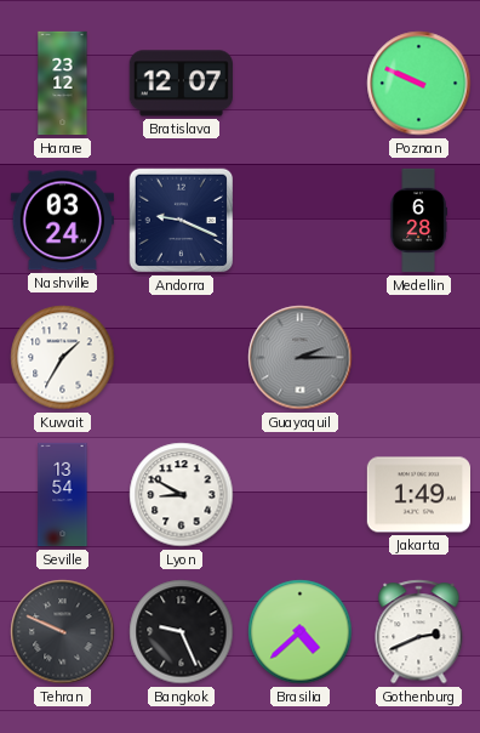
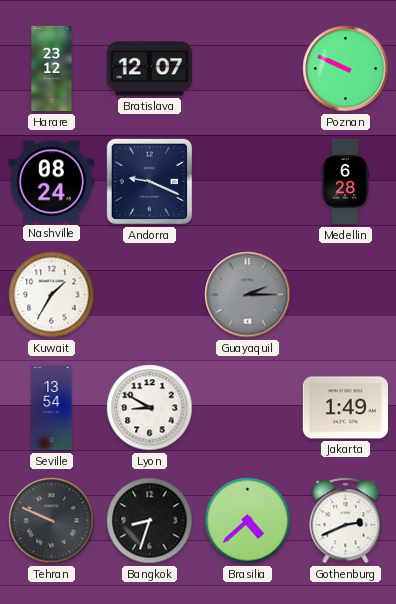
Nashville: 03:24 -> 08:24
Bangkok: 9:26 -> 8:33
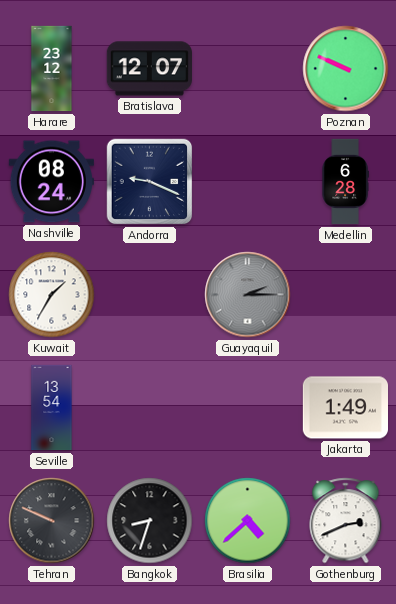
Lyon: 8:50 -> none
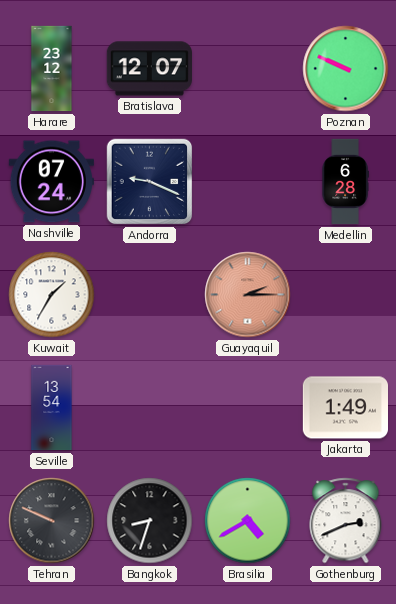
Nashville: 08:24 -> 07:24
Guayaquil dial: grey -> salmon
Brasilia: 4:38 -> 4:40
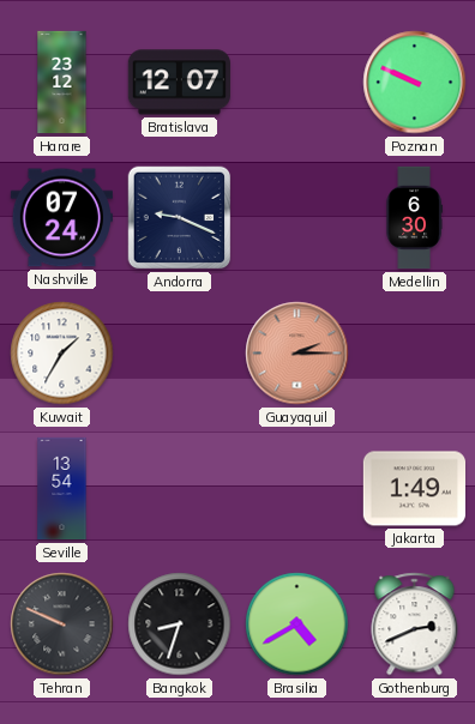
Medellin: 6:28 -> 6:30
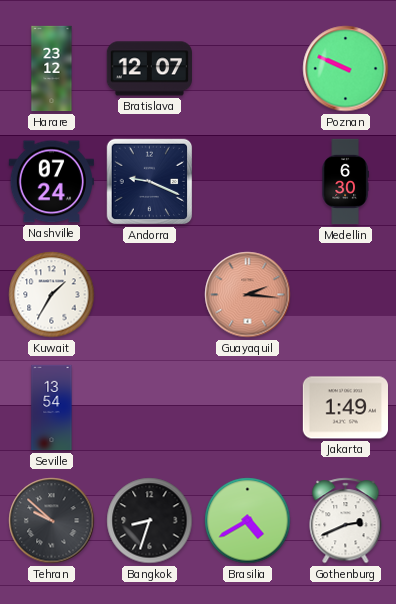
Guayaquil: 2:15 -> 2:16
Tehran: 9:49 -> 9:52
